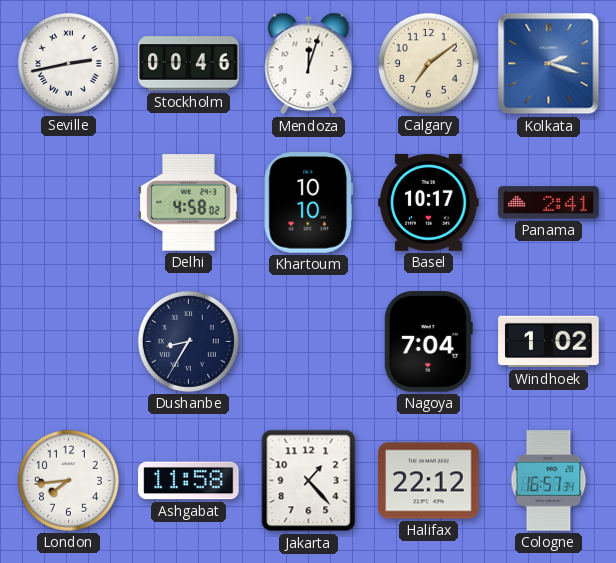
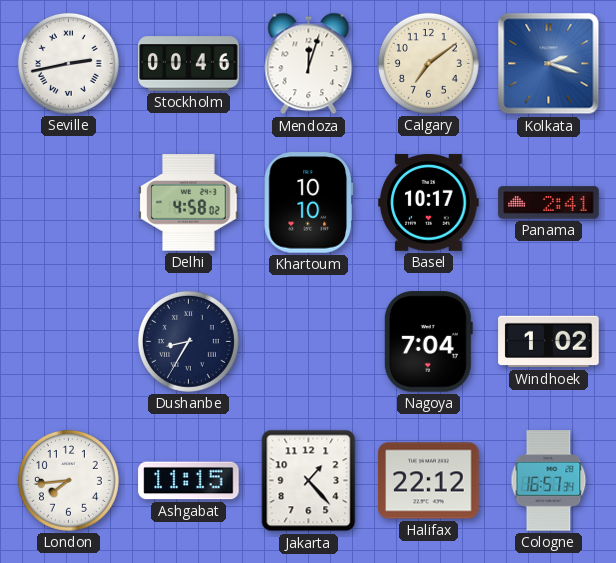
Ashgabat: 11:58 -> 11:15
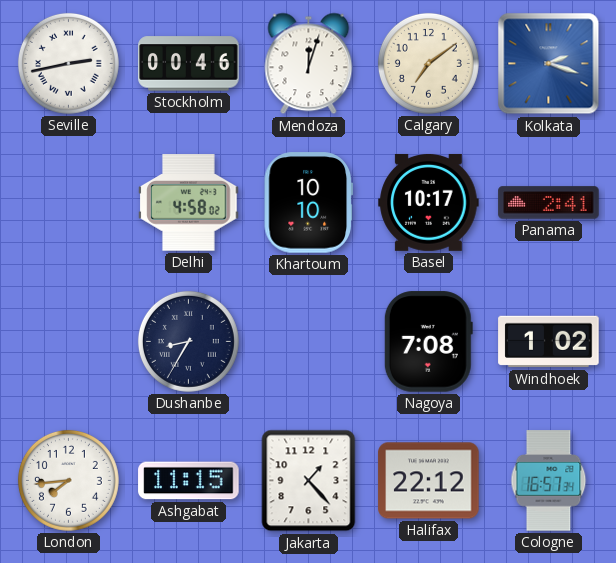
Nagoya: 7:04 -> 7:08
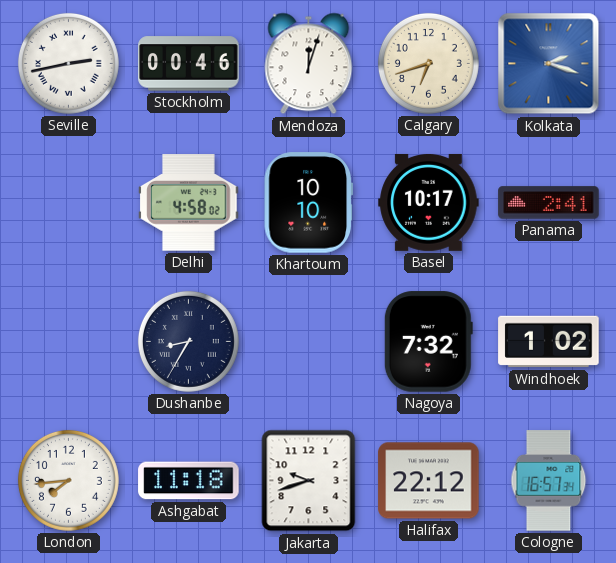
Calgary: 7:09 -> 6:42
Nagoya: 7:08 -> 7:32
Ashgabat: 11:15 -> 11:18
Jakarta: 1:23 -> 9:42
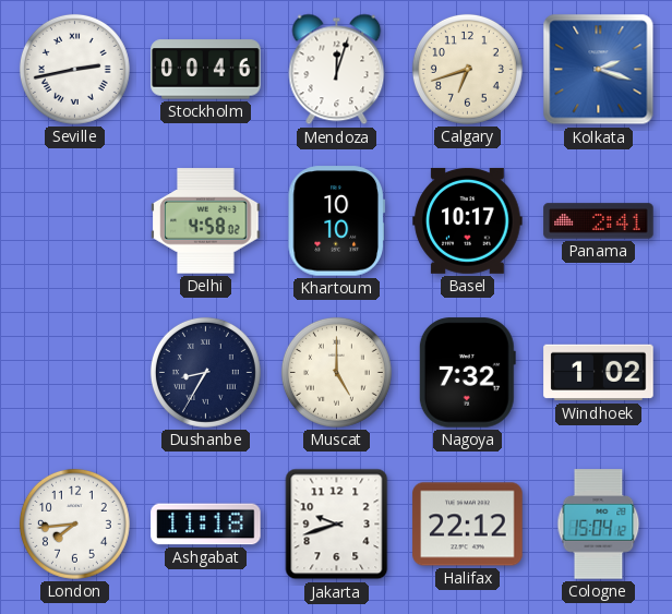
Muscat: none -> 5:00
Cologne: 16:57 -> 15:04
